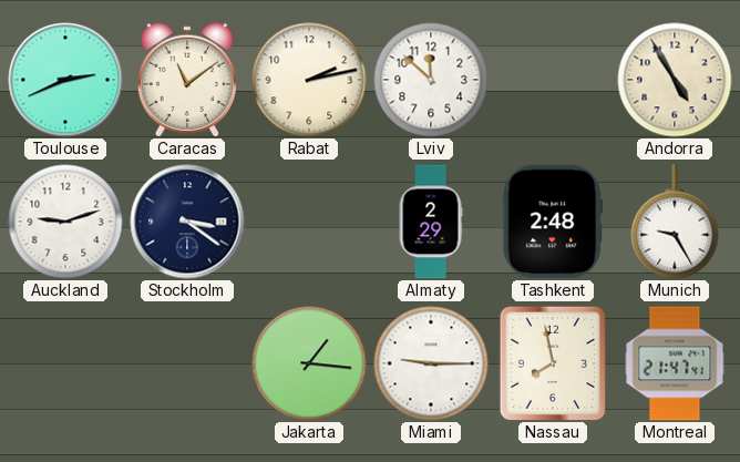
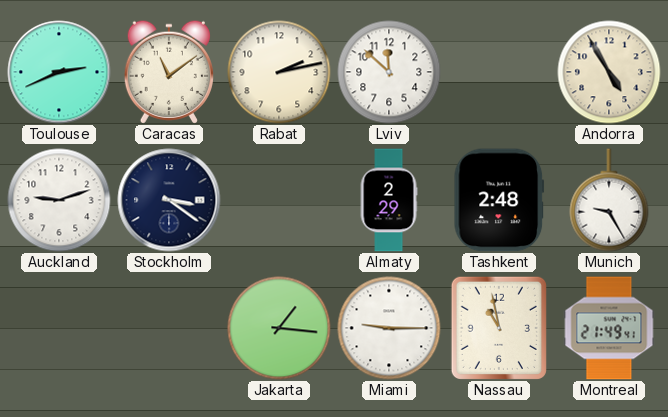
Nassau: 7:58 -> 10:58
Montreal: 21:47 -> 21:49
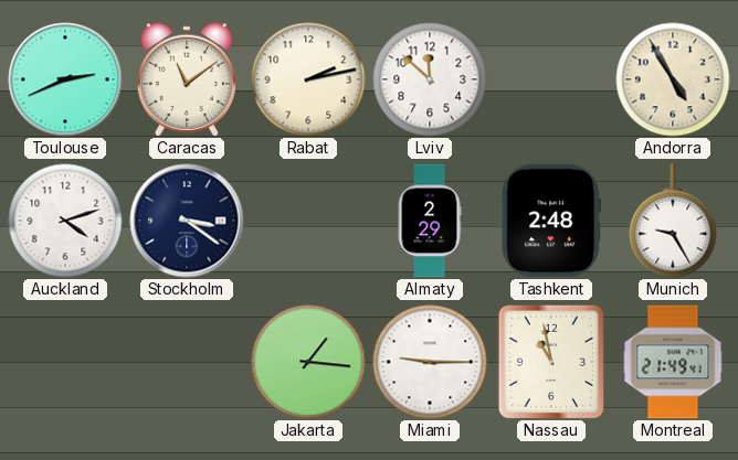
Auckland: 9:12 -> 4:12
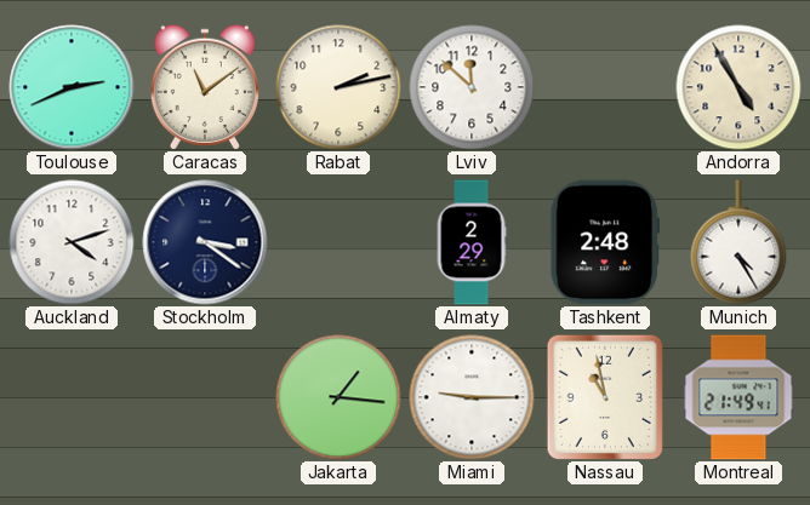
Munich: 9:25 -> 4:25
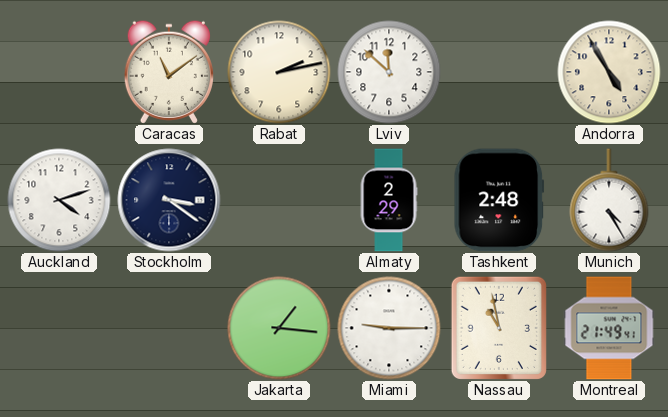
Toulouse: 2:41 -> none
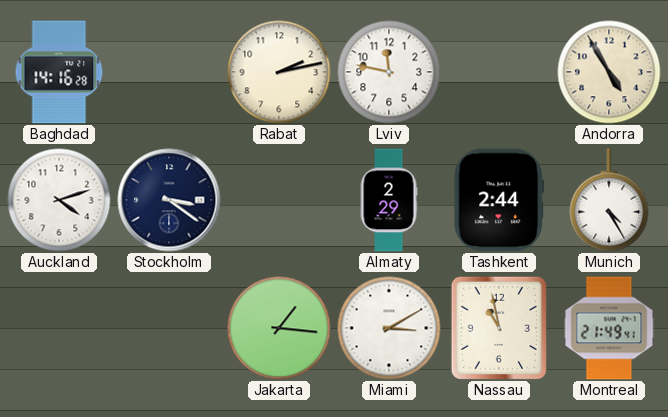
Baghdad: none -> 14:16
Caracas: 11:09 -> none
Lviv: 11:52 -> 11:47
Tashkent: 2:48 -> 2:44
Miami: 9:15 -> 3:10
